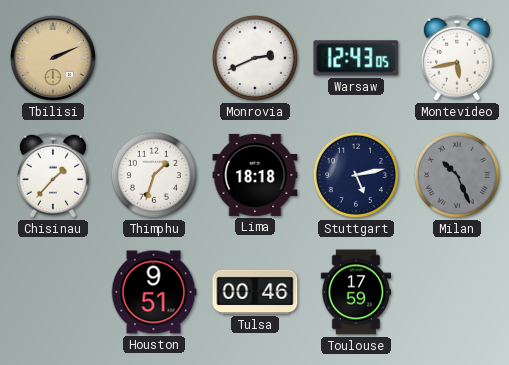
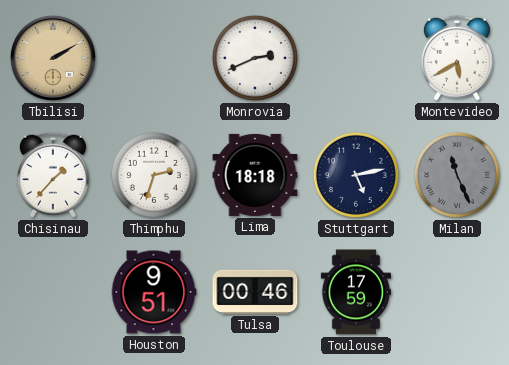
Tbilisi: 2:11 -> 2:10
Warsaw: 12:43 -> none
Montevideo: 5:43 -> 5:40
Thimphu: 1:33 -> 2:33
Milan: 10:26 -> 11:26
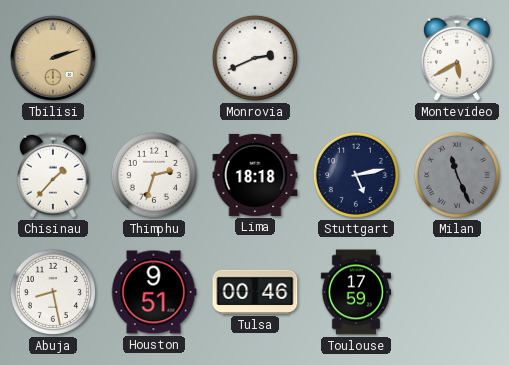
Tbilisi: 2:10 -> 2:12
Abuja: none -> 8:28
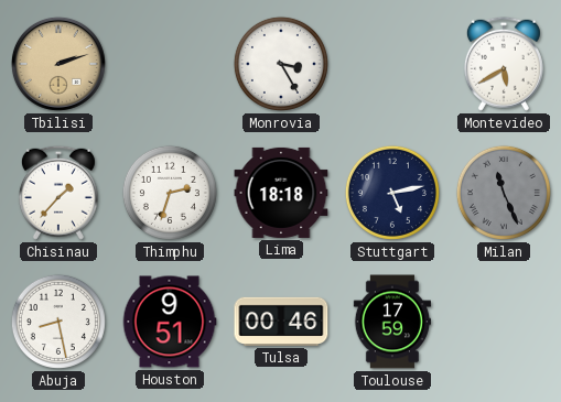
Monrovia: 2:41 -> 3:25
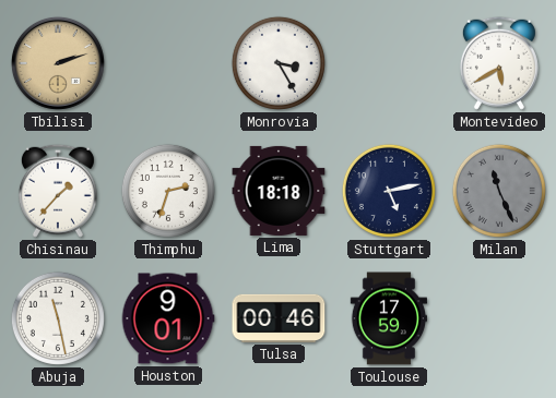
Abuja: 8:28 -> 11:28
Houston: 9:51 -> 9:01
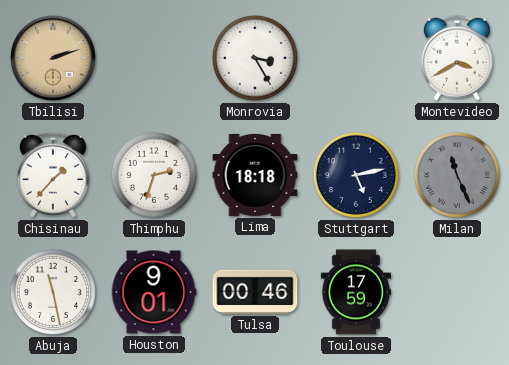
Montevideo: 5:40 -> 3:40
